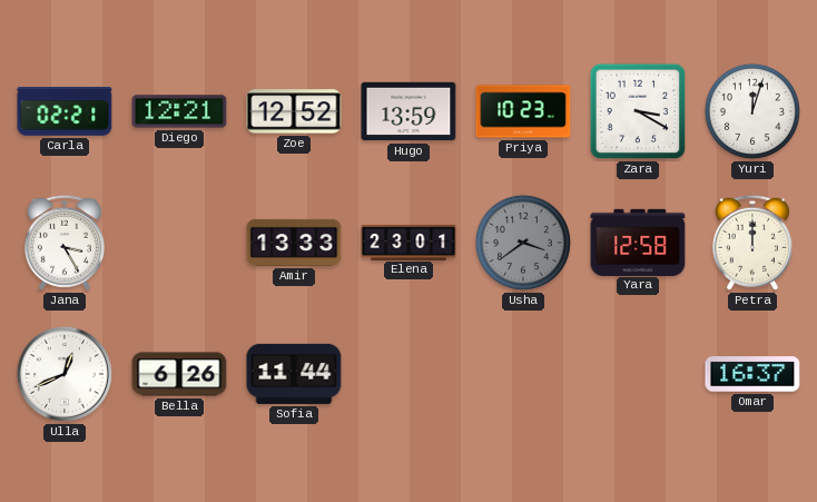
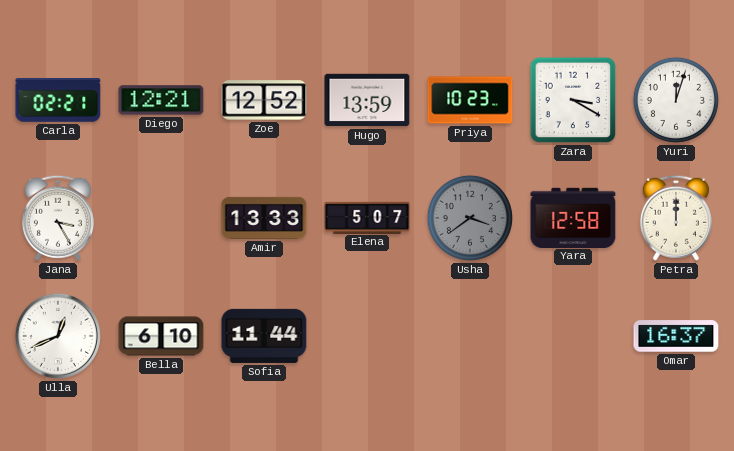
Elena: 23:01 -> 5:07
Bella: 6:26 -> 6:10
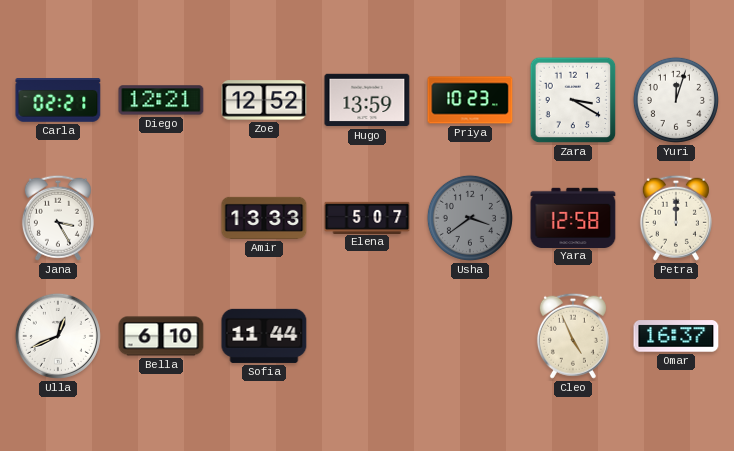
Cleo: none -> 4:56
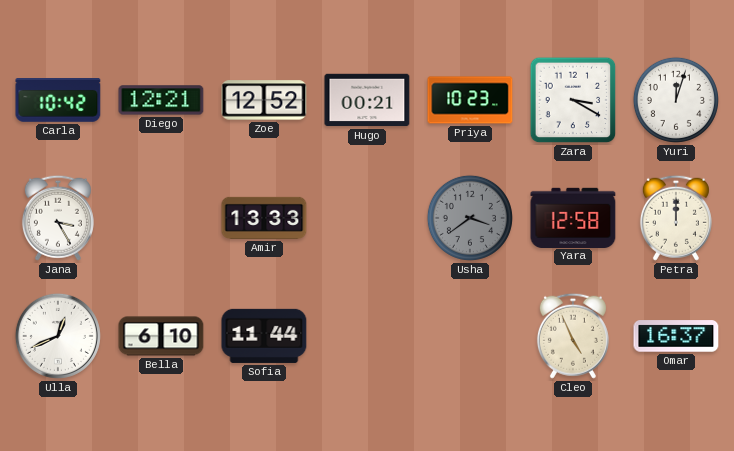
Carla: 02:21 -> 10:42
Hugo: 13:59 -> 00:21
Elena: 5:07 -> none
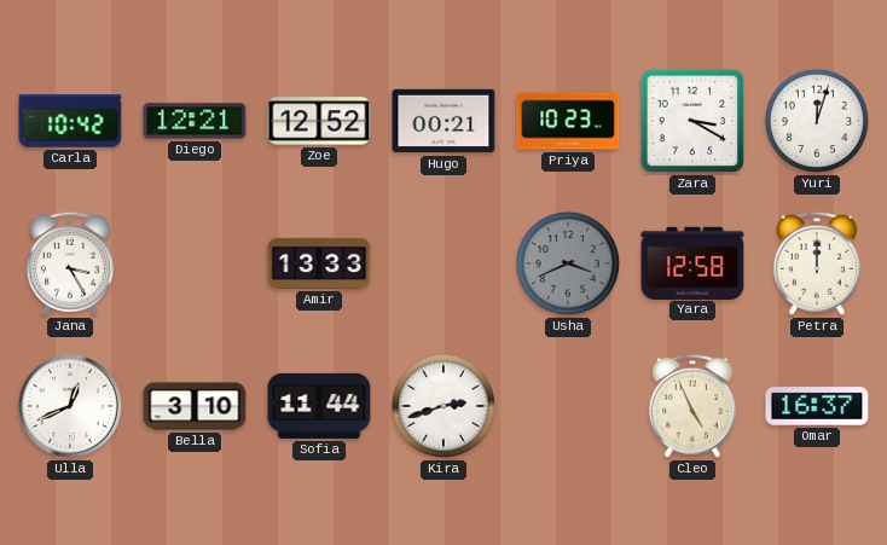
Usha: 3:39 -> 3:41
Bella: 6:10 -> 3:10
Kira: none -> 2:42
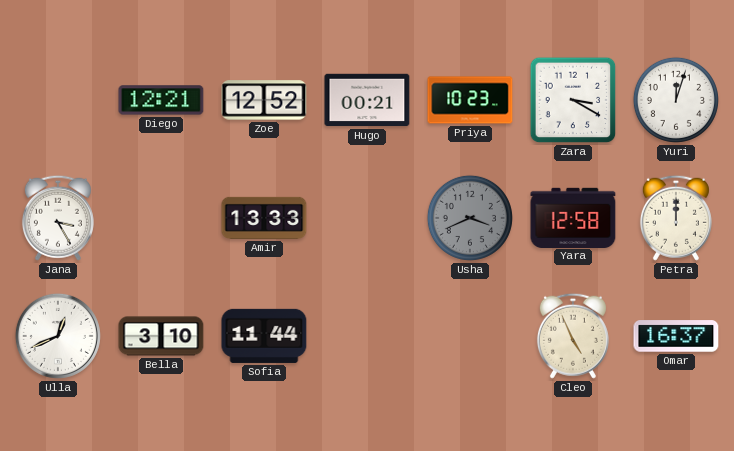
Carla: 10:42 -> none
Kira: 2:42 -> none
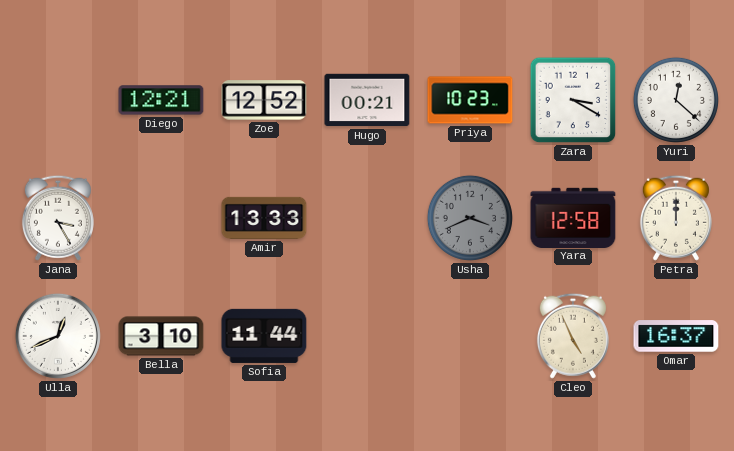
Yuri: 12:03 -> 12:22
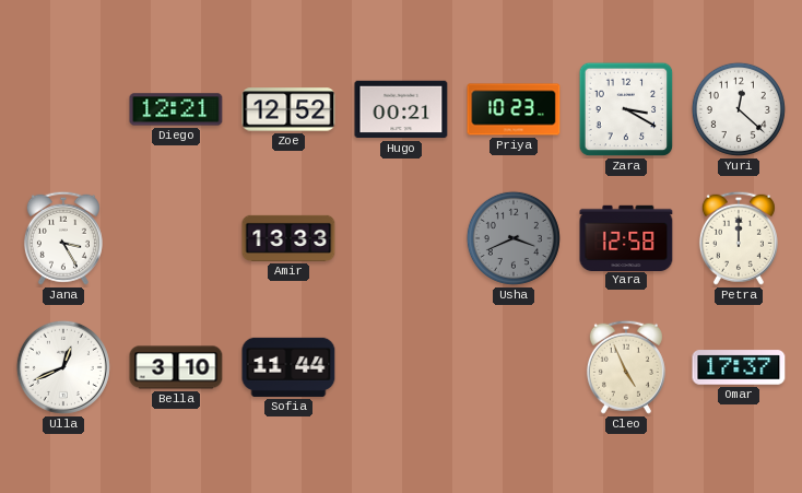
Omar: 16:37 -> 17:37
